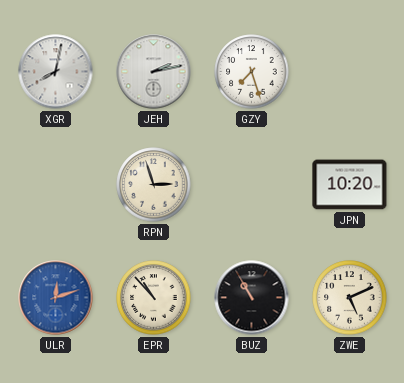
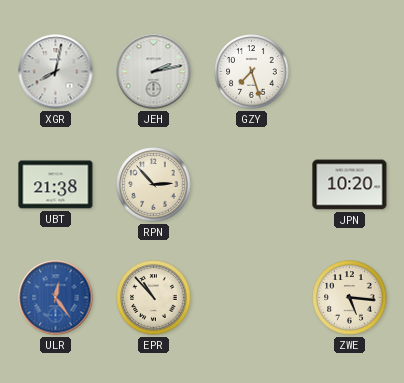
UBT: none -> 21:38
RPN: 2:57 -> 2:53
ULR: 12:12 -> 12:24
BUZ: 10:55 -> none
ZWE: 5:11 -> 5:16
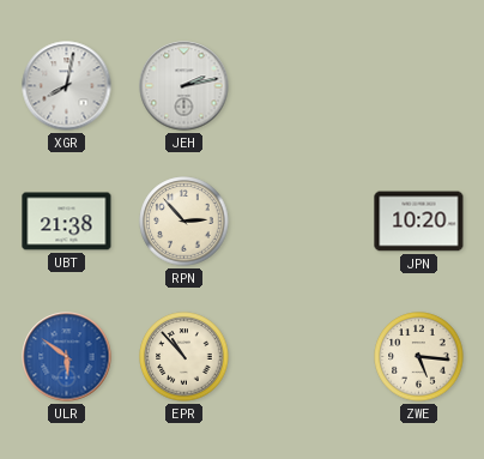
GZY: 7:27 -> none
ULR: 12:24 -> 5:51
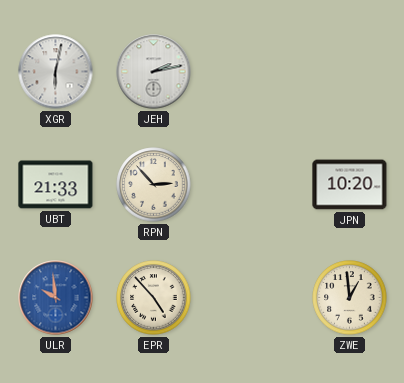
XGR: 8:02 -> 6:02
UBT: 21:38 -> 21:33
ULR: 5:51 -> 9:59
EPR: 10:53 -> 4:53
ZWE: 5:16 -> 12:59
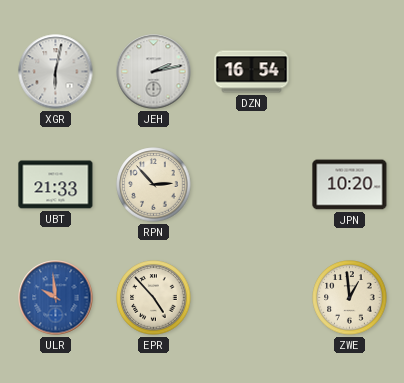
DZN: none -> 16:54
